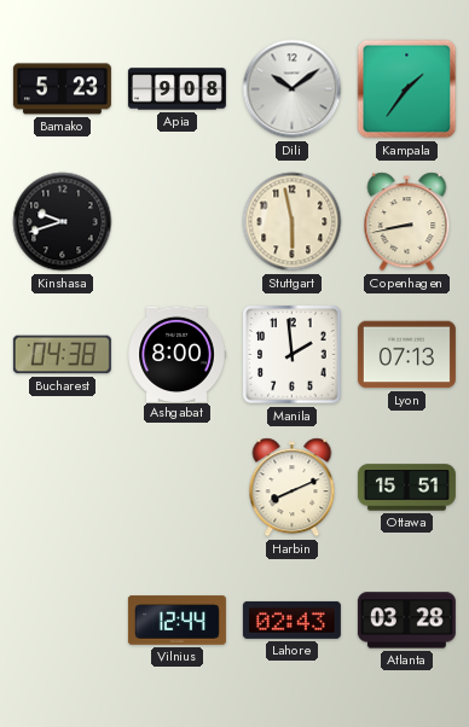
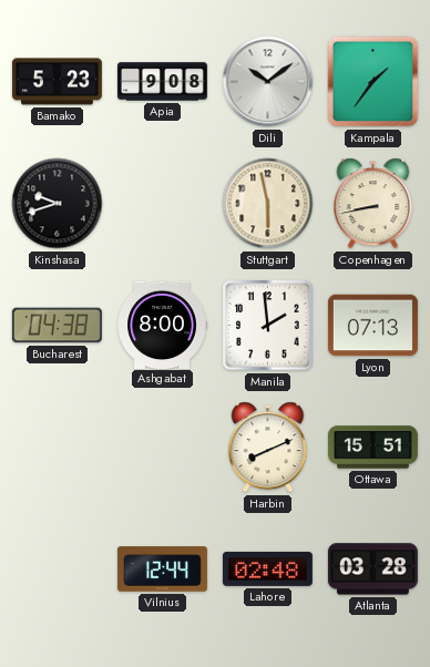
Lahore: 02:43 -> 02:48
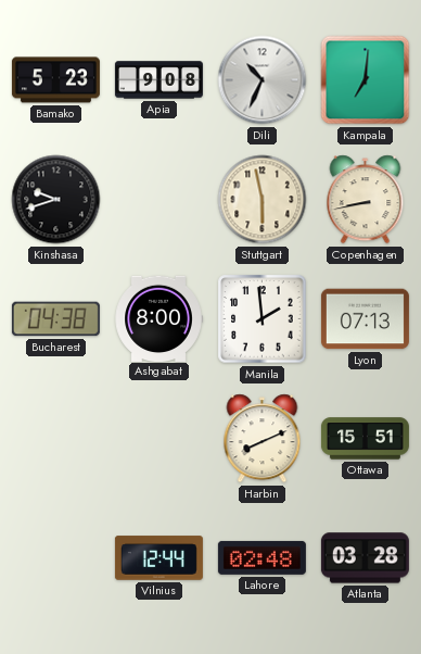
Dili: 10:09 -> 10:34
Kampala: 1:36 -> 7:01
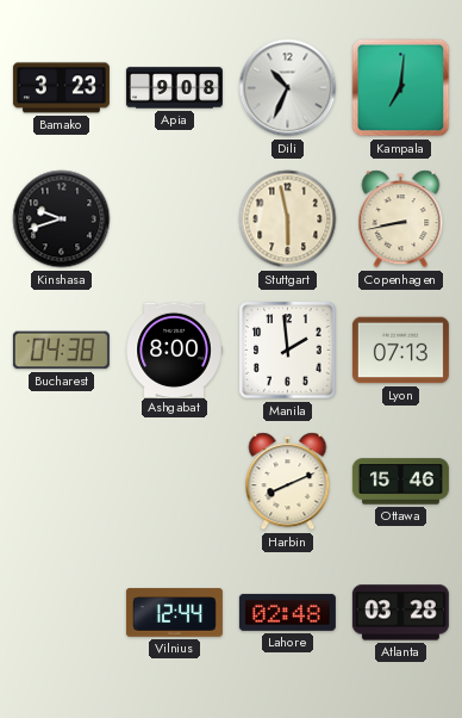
Bamako: 5:23 -> 3:23
Ottawa: 15:51 -> 15:46
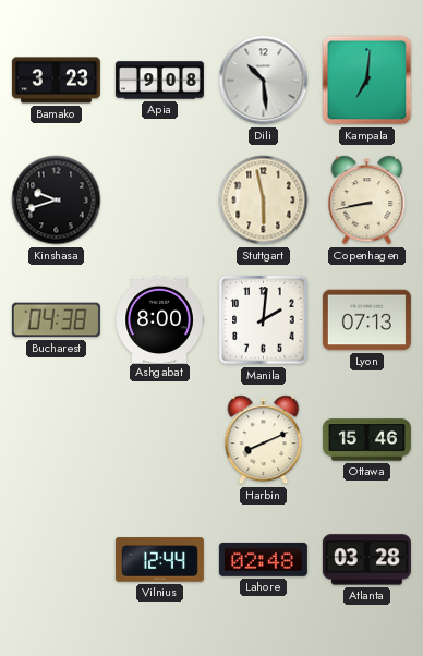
Dili: 10:34 -> 10:29
Manila: 1:59 -> 2:01
